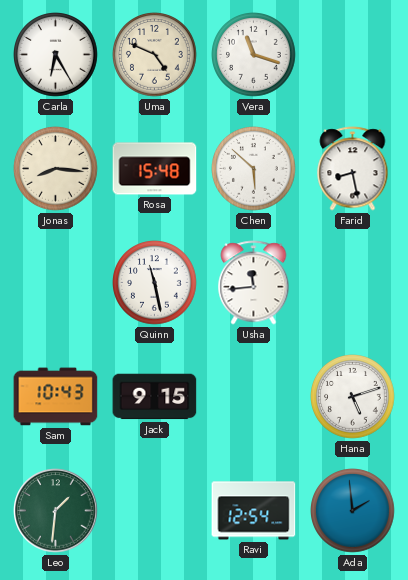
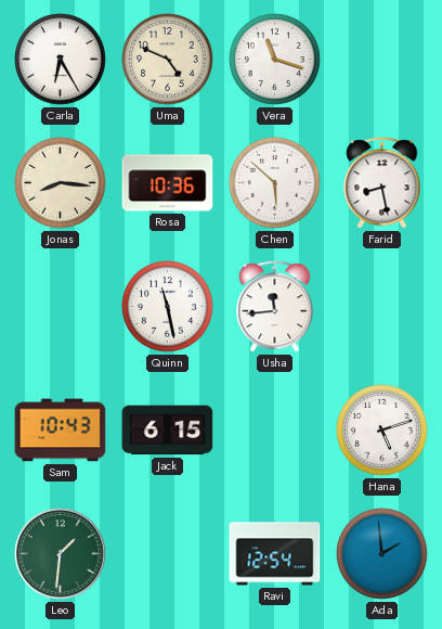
Rosa: 15:48 -> 10:36
Jack: 9:15 -> 6:15
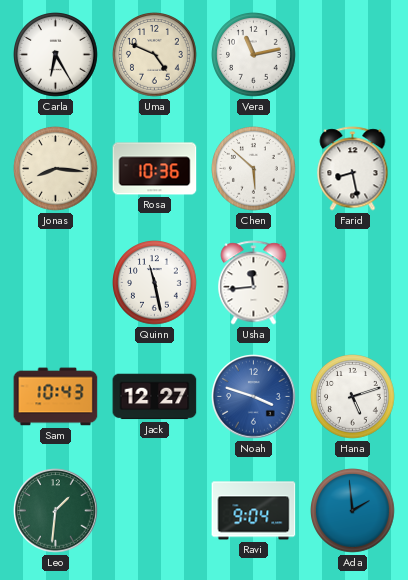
Vera: 11:18 -> 11:13
Jack: 6:15 -> 12:27
Noah: none -> 3:48
Ravi: 12:54 -> 9:04
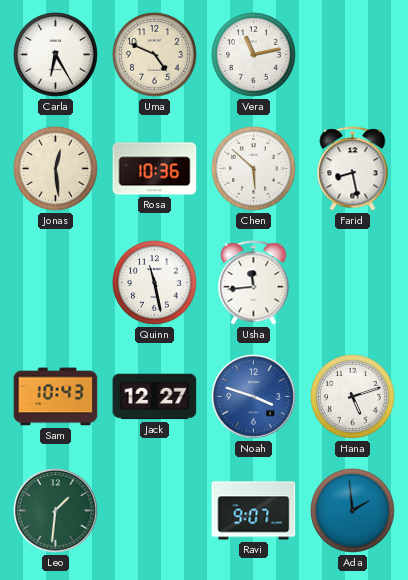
Jonas: 8:16 -> 12:29
Ravi: 9:04 -> 9:07
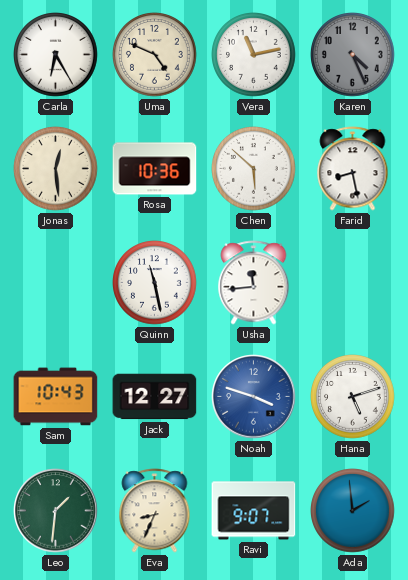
Karen: none -> 4:26
Eva: none -> 8:34
